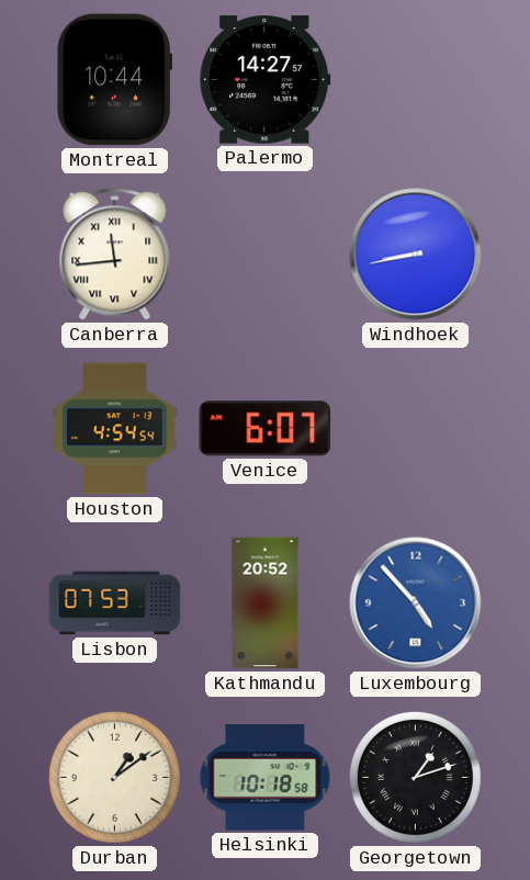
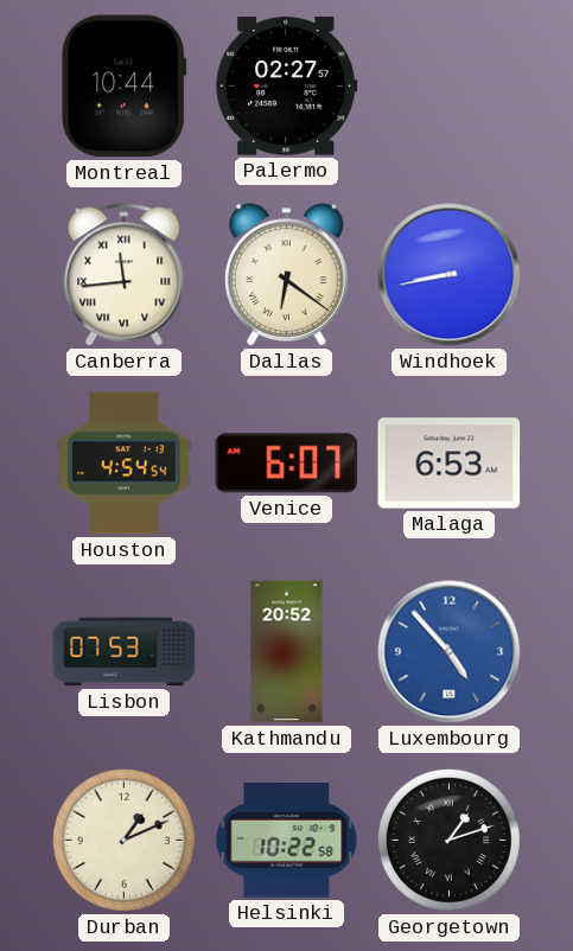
Palermo: 14:27 -> 02:27
Dallas: none -> 6:21
Malaga: none -> 6:53
Durban: 1:09 -> 1:11
Helsinki: 10:18 -> 10:22
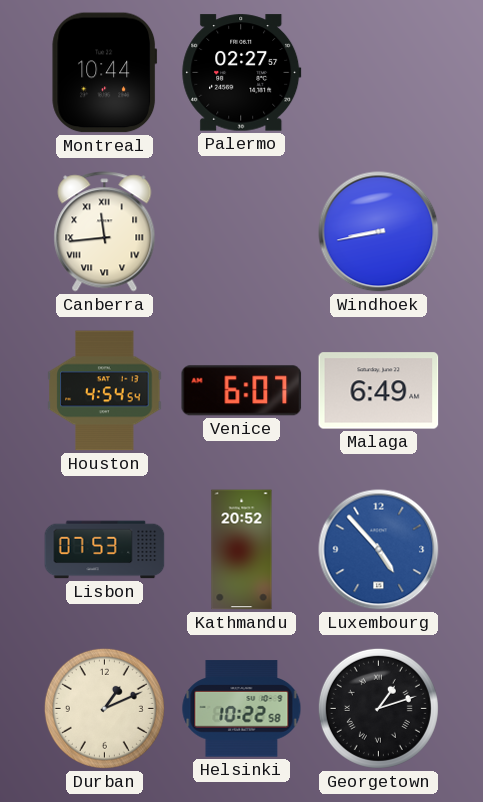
Dallas: 6:21 -> none
Malaga: 6:53 -> 6:49
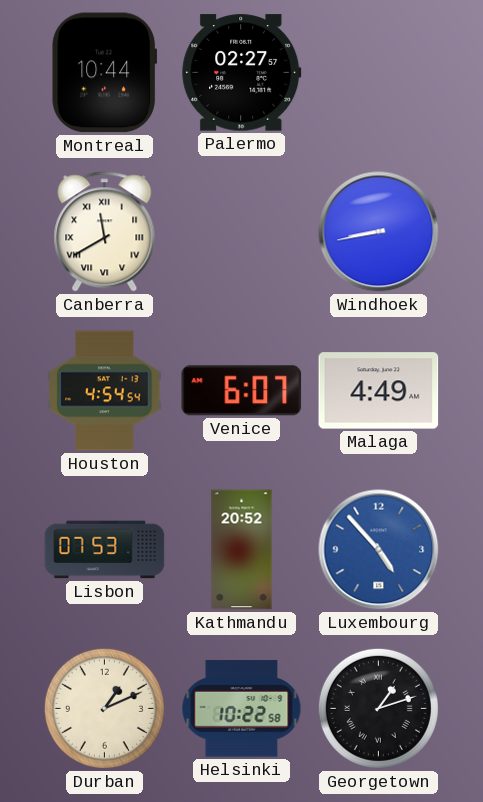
Canberra: 11:44 -> 11:40
Malaga: 6:49 -> 4:49
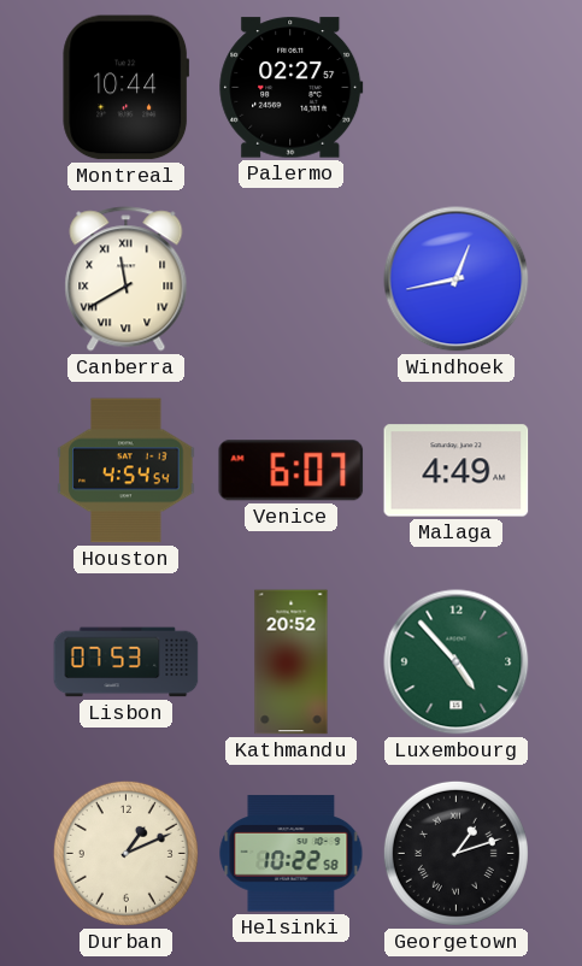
Windhoek: 8:43 -> 12:43
Luxembourg dial: blue -> green
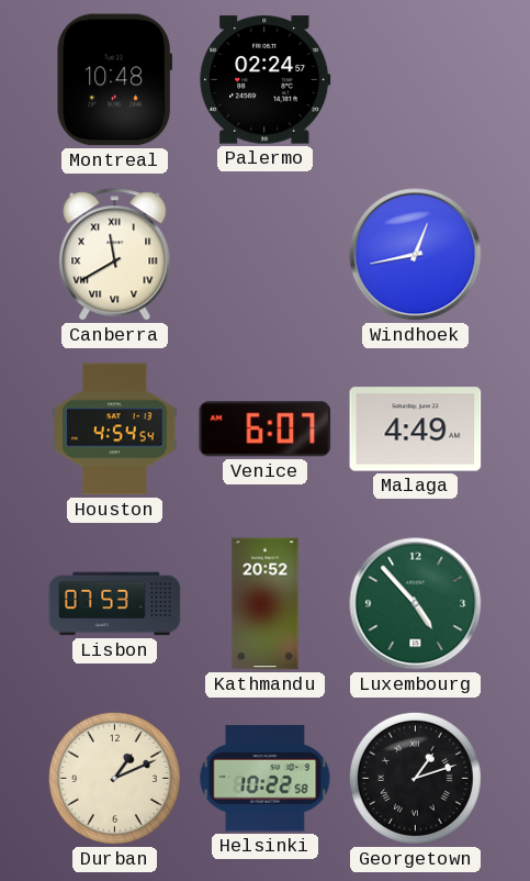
Montreal: 10:44 -> 10:48
Palermo: 02:27 -> 02:24
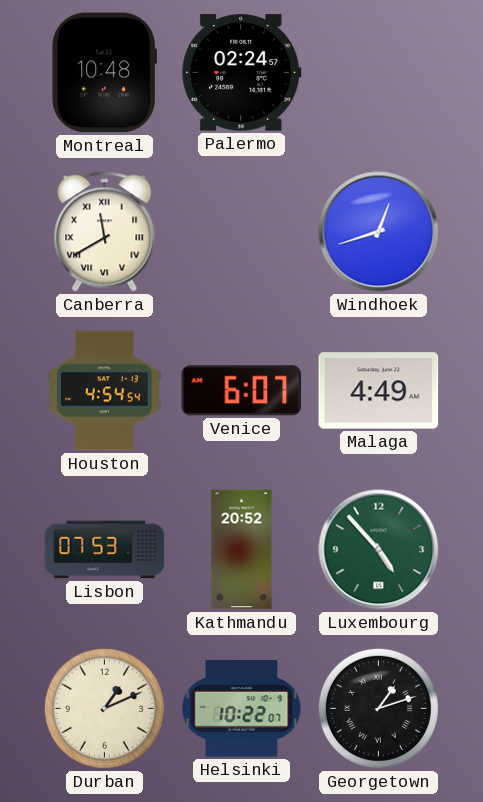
Windhoek: 12:43 -> 12:42
Helsinki: 10:22:58 -> 10:22:07
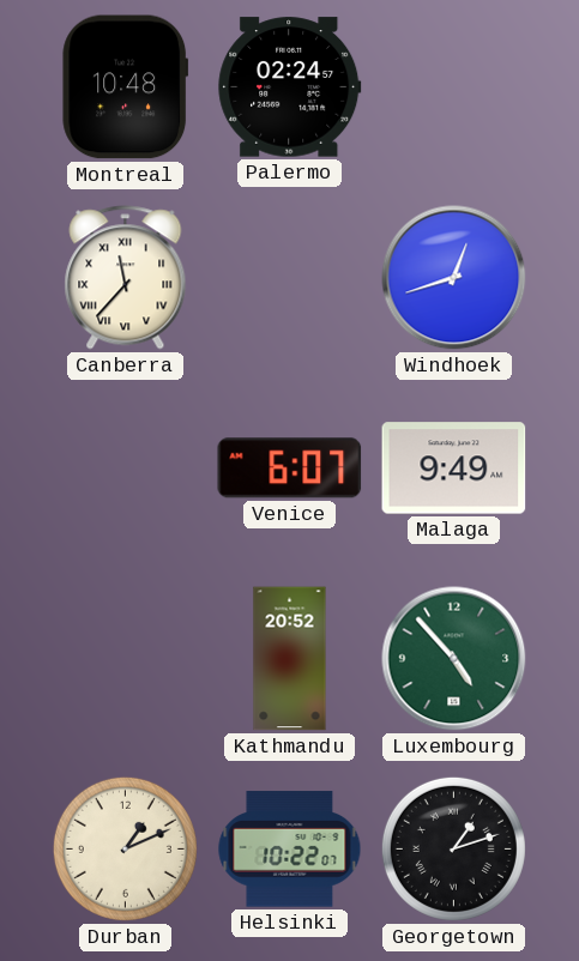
Canberra: 11:40 -> 11:37
Houston: 4:54 -> none
Malaga: 4:49 -> 9:49
Lisbon: 07:53 -> none
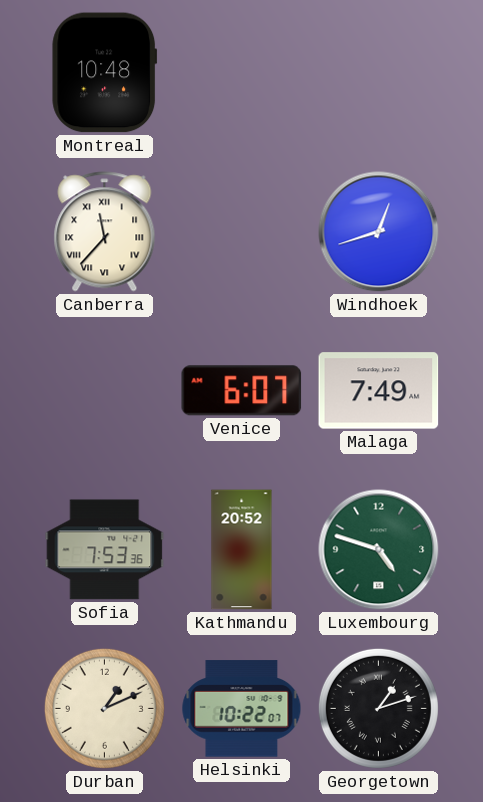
Palermo: 02:24 -> none
Malaga: 9:49 -> 7:49
Sofia: none -> 7:53
Luxembourg: 4:53 -> 4:48
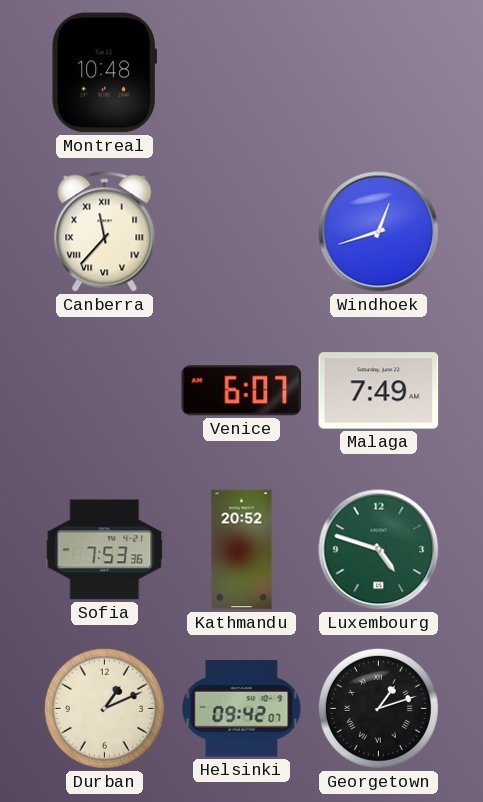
Helsinki: 10:22 -> 09:42
